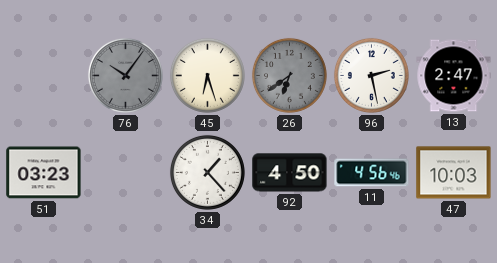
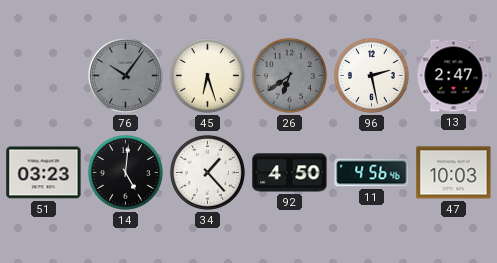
14: none -> 5:01
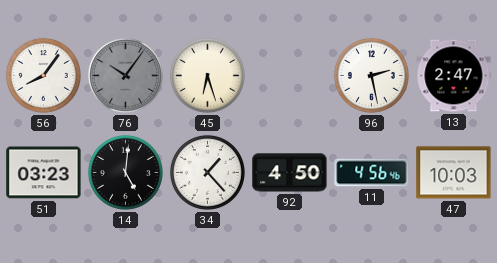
56: none -> 8:06
26: 6:39 -> none
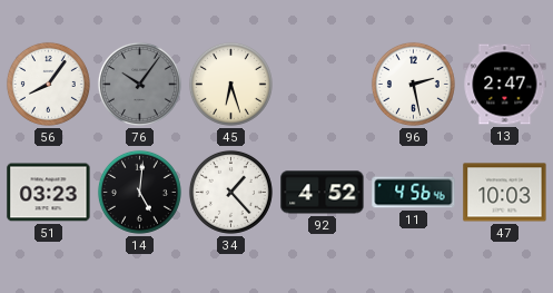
92: 4:50 -> 4:52
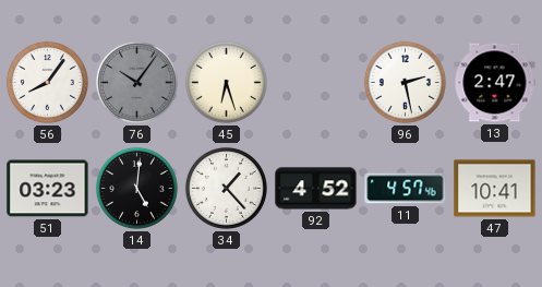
11: 4:56 -> 4:57
47: 10:03 -> 10:41
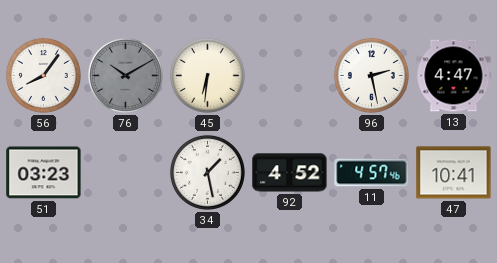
76: 10:06 -> 10:10
45: 6:27 -> 6:31
13: 2:47 -> 4:47
14: 5:01 -> none
34: 1:23 -> 1:28
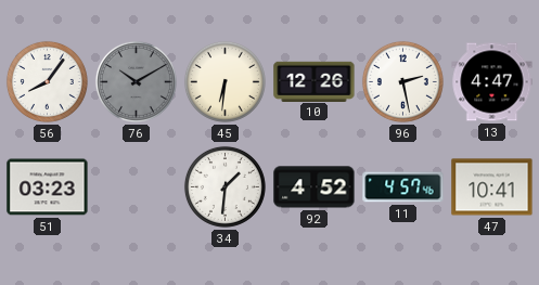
10: none -> 12:26
34: 1:28 -> 1:31
